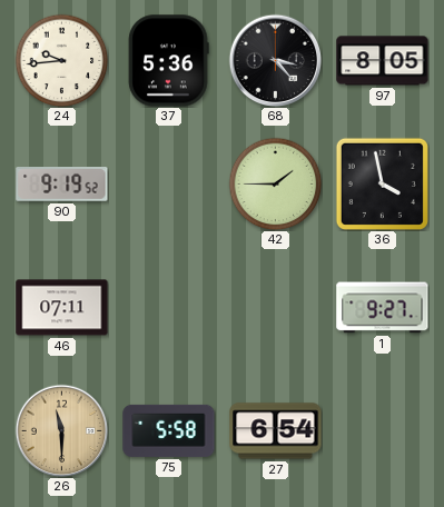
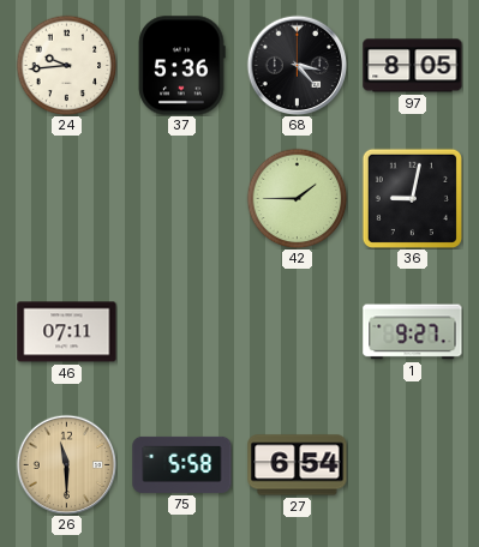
90: 9:19 -> none
36: 3:58 -> 9:02
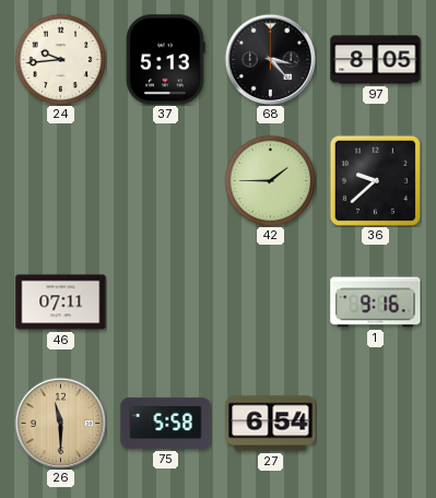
37: 5:36 -> 5:13
36: 9:02 -> 9:38
1: 9:27 -> 9:16
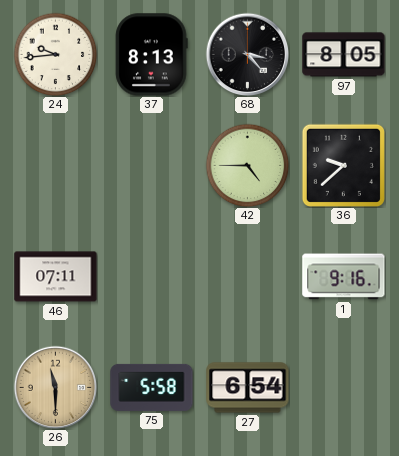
37: 5:13 -> 8:13
42: 1:45 -> 4:45
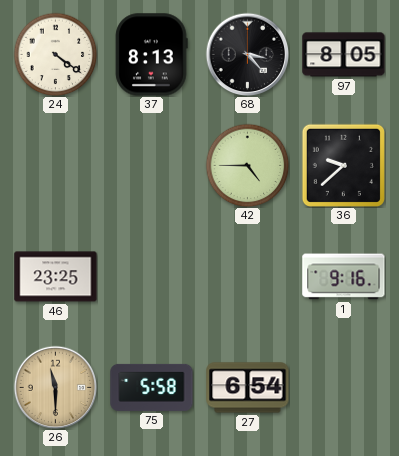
24: 9:44 -> 4:21
46: 07:11 -> 23:25
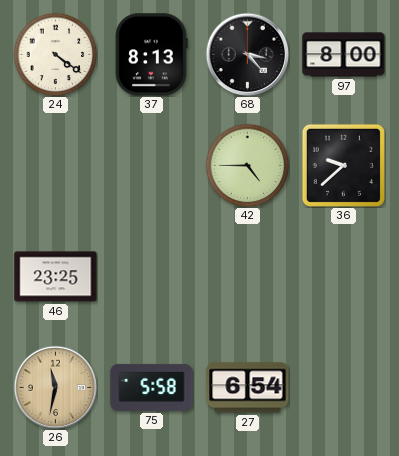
97: 8:05 -> 8:00
1: 9:16 -> none
26: 11:30 -> 11:32
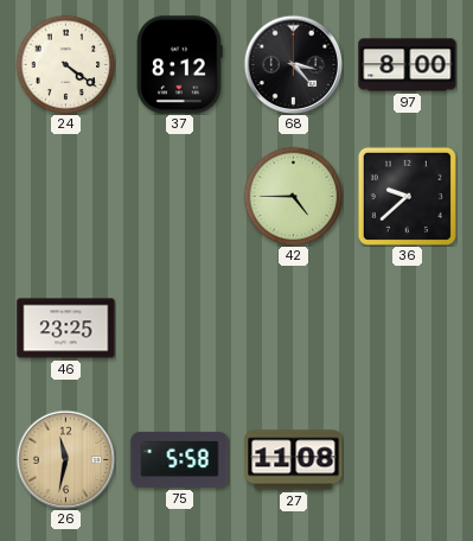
37: 8:13 -> 8:12
27: 6:54 -> 11:08
